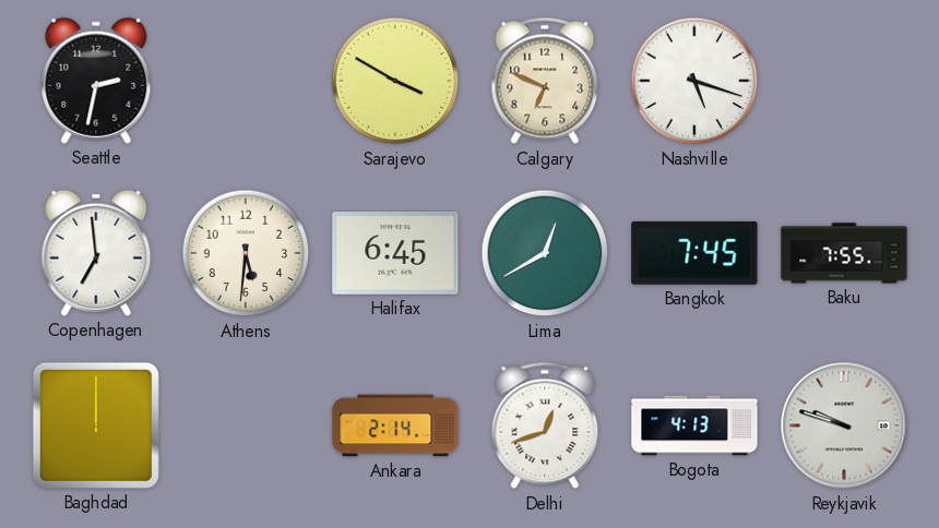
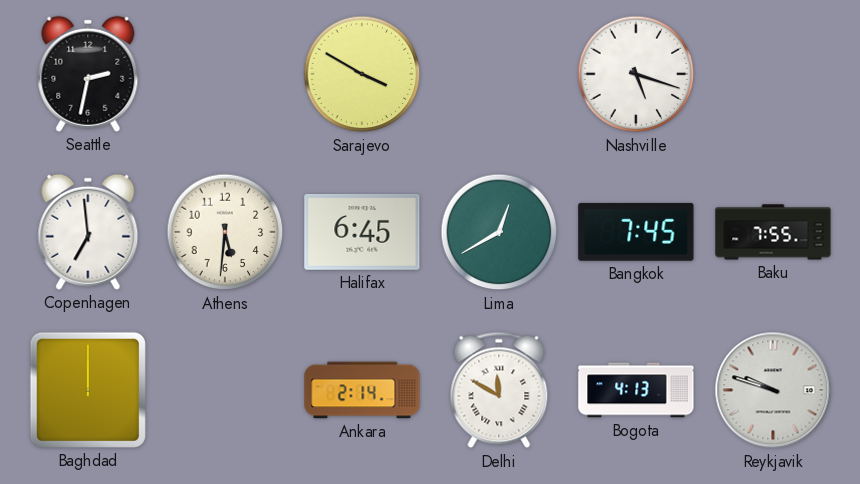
Calgary: 6:49 -> none
Delhi: 12:42 -> 11:50
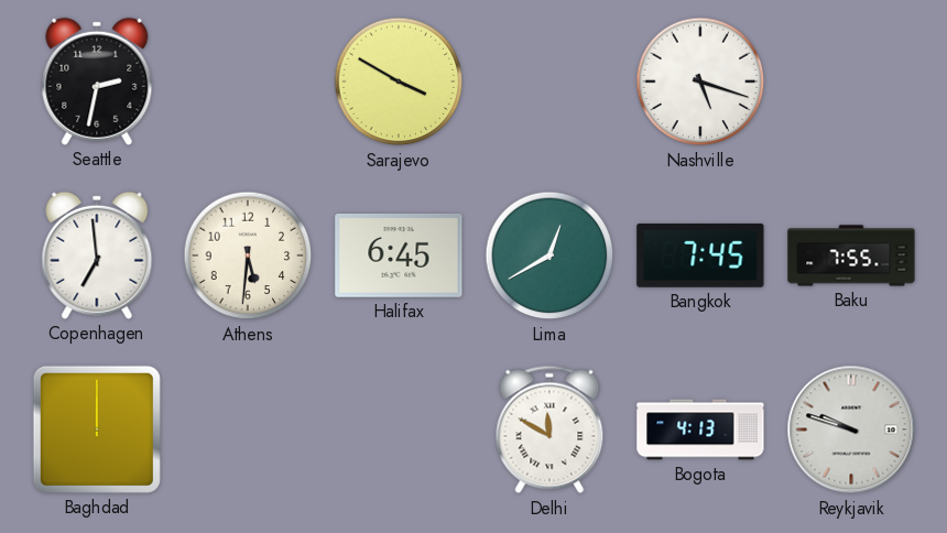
Ankara: 2:14 -> none
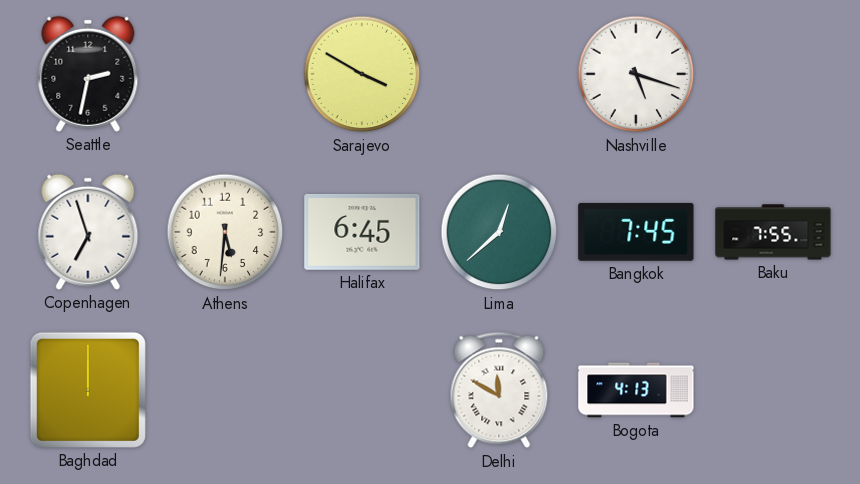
Copenhagen: 6:59 -> 6:57
Lima: 12:40 -> 12:38
Reykjavik: 9:48 -> none
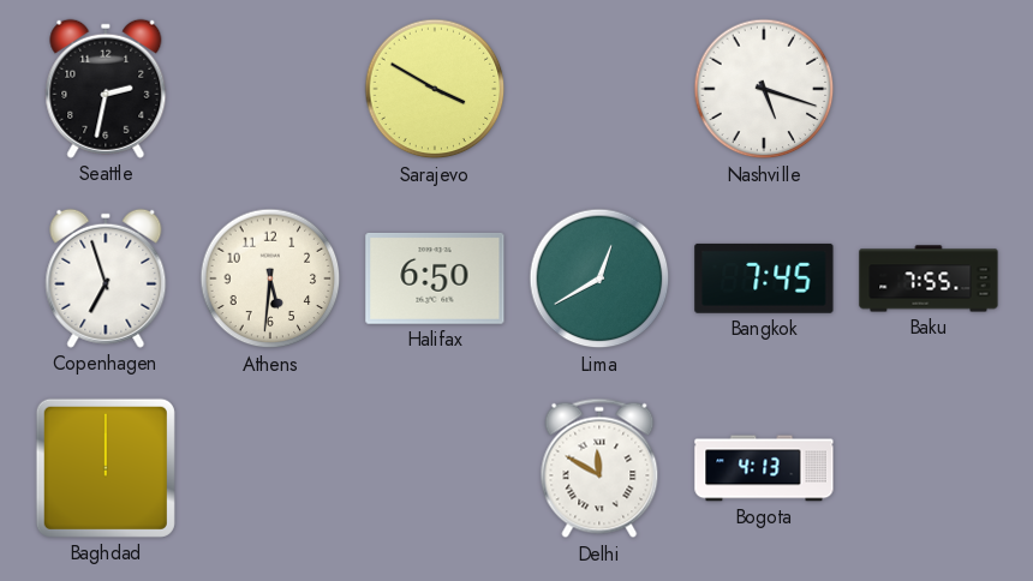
Halifax: 6:45 -> 6:50
Lima: 12:38 -> 12:40
